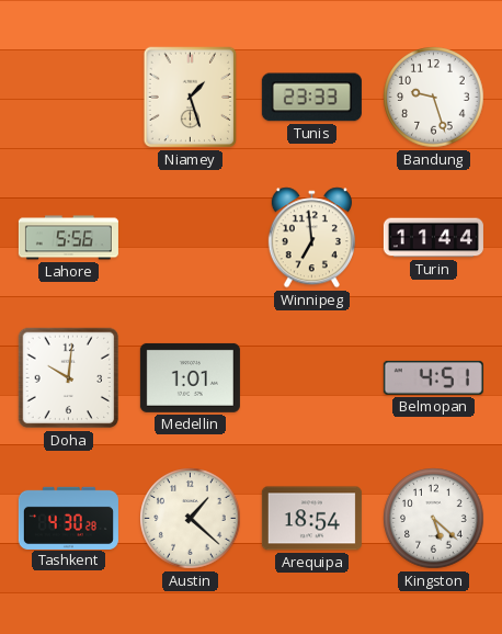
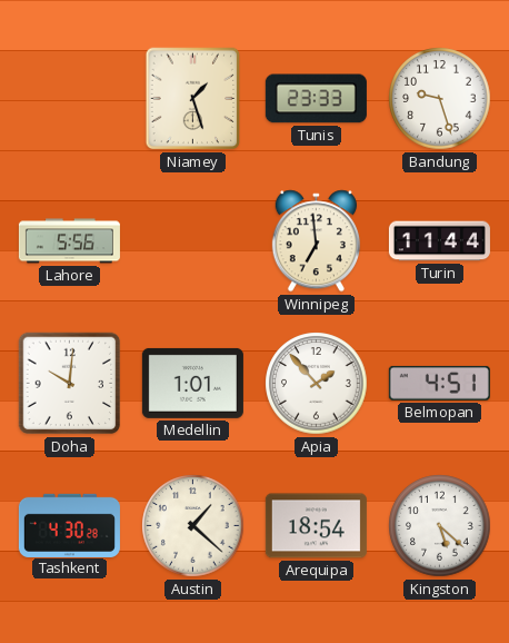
Apia: none -> 1:53
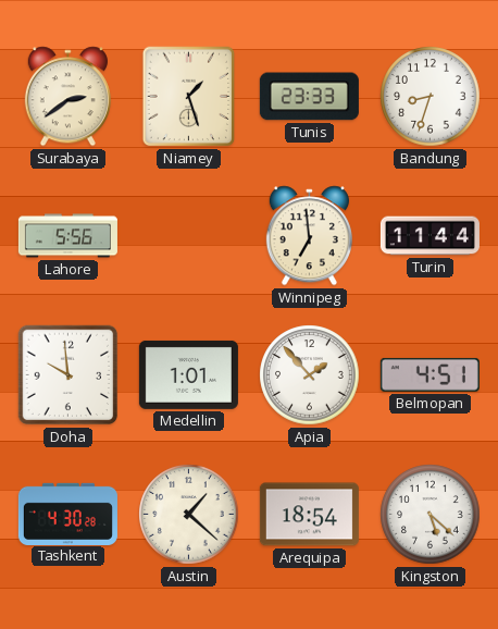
Surabaya: none -> 2:39
Bandung: 9:27 -> 8:33
Doha: 10:01 -> 9:59
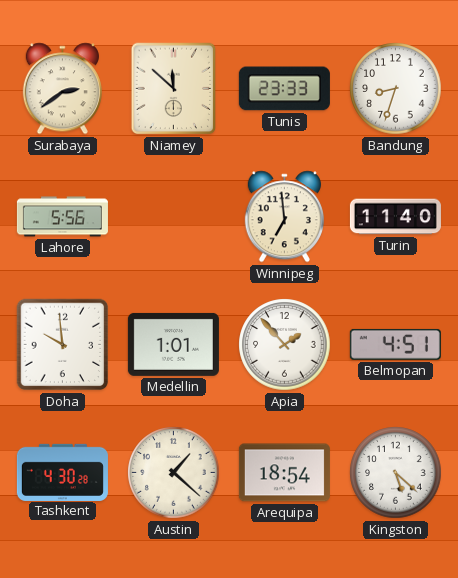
Niamey: 1:27 -> 11:52
Turin: 11:44 -> 11:40
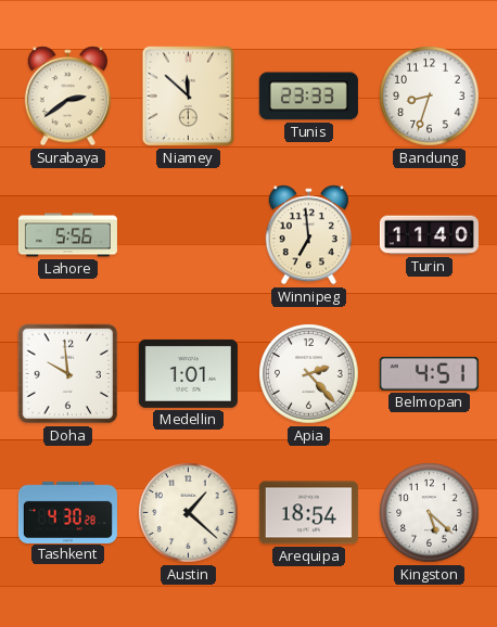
Apia: 1:53 -> 2:23
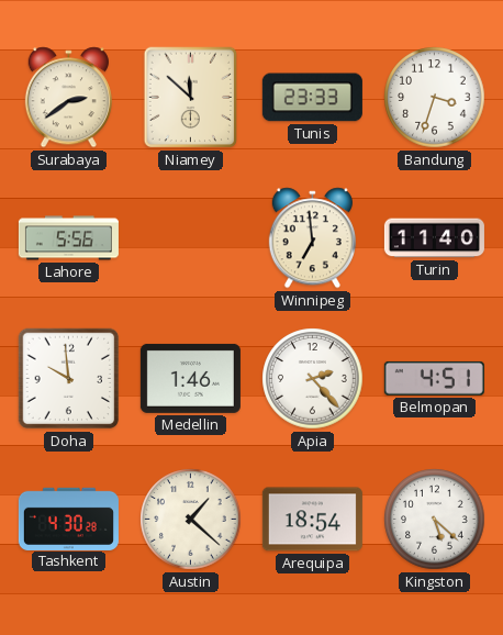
Bandung: 8:33 -> 3:33
Medellin: 1:01 -> 1:46
